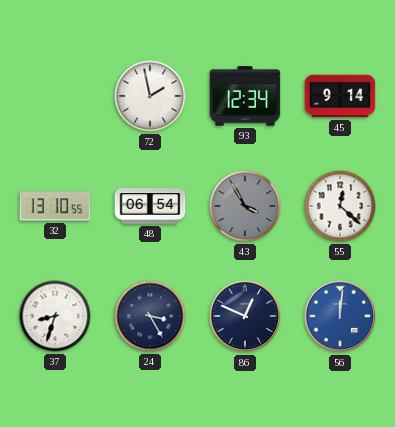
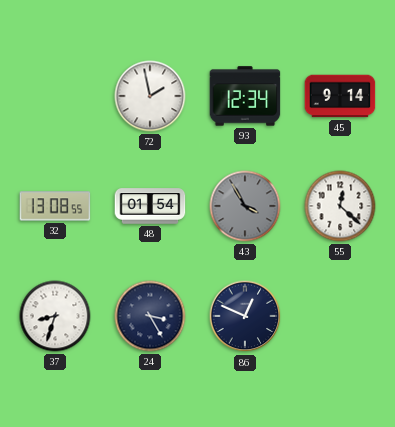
32: 13:10 -> 13:08
48: 06:54 -> 01:54
56: 12:01 -> none
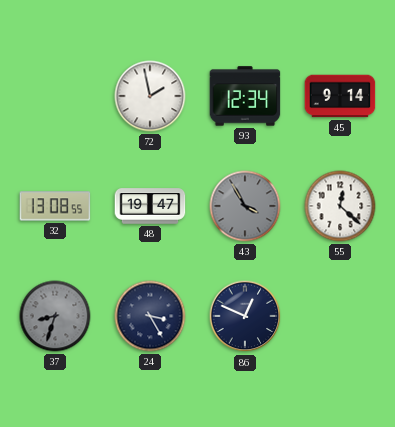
48: 01:54 -> 19:47
37 dial: white -> grey
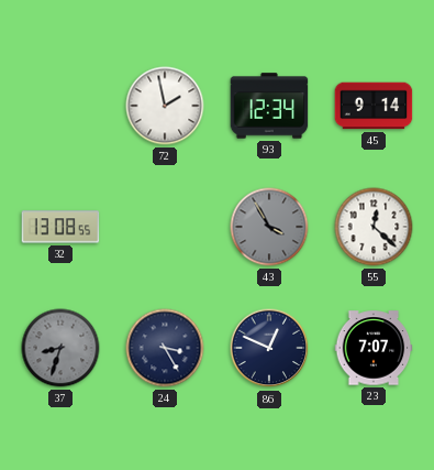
48: 19:47 -> none
23: none -> 7:07
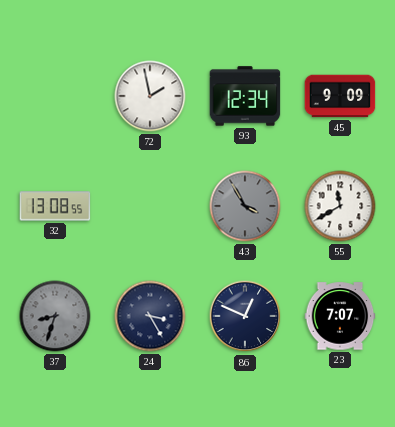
45: 9:14 -> 9:09
55: 12:22 -> 11:40
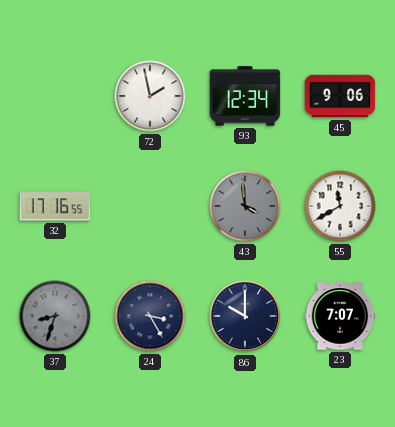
45: 9:09 -> 9:06
32: 13:08 -> 17:16
43: 3:55 -> 3:59
86: 12:49 -> 10:00
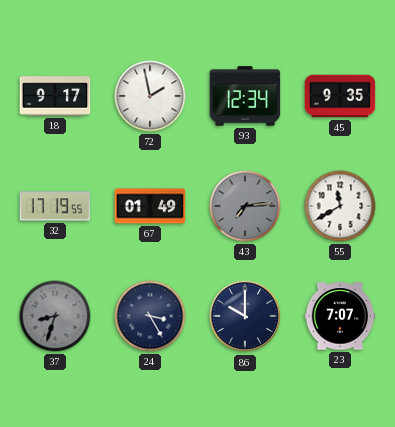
18: none -> 9:17
45: 9:06 -> 9:35
32: 17:16 -> 17:19
67: none -> 01:49
43: 3:59 -> 7:14
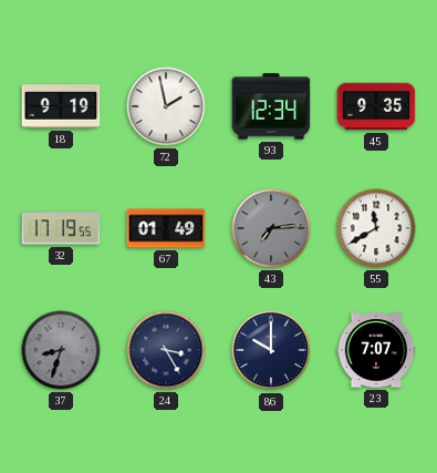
18: 9:17 -> 9:19
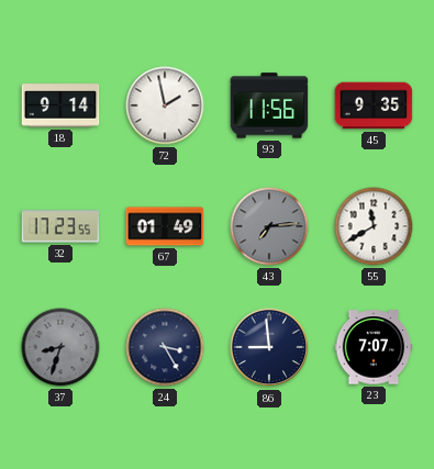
18: 9:19 -> 9:14
93: 12:34 -> 11:56
32: 17:19 -> 17:23
86: 10:00 -> 8:59
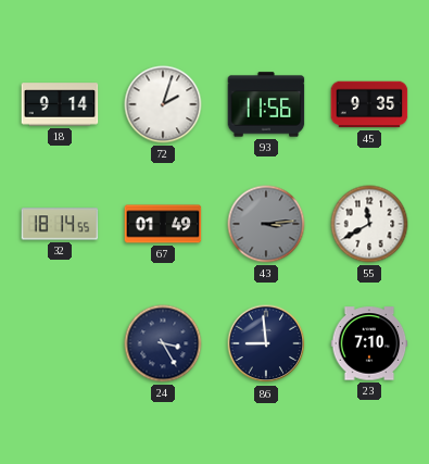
72: 1:58 -> 2:03
32: 17:23 -> 18:14
43: 7:14 -> 3:14
37: 8:33 -> none
23: 7:07 -> 7:10
